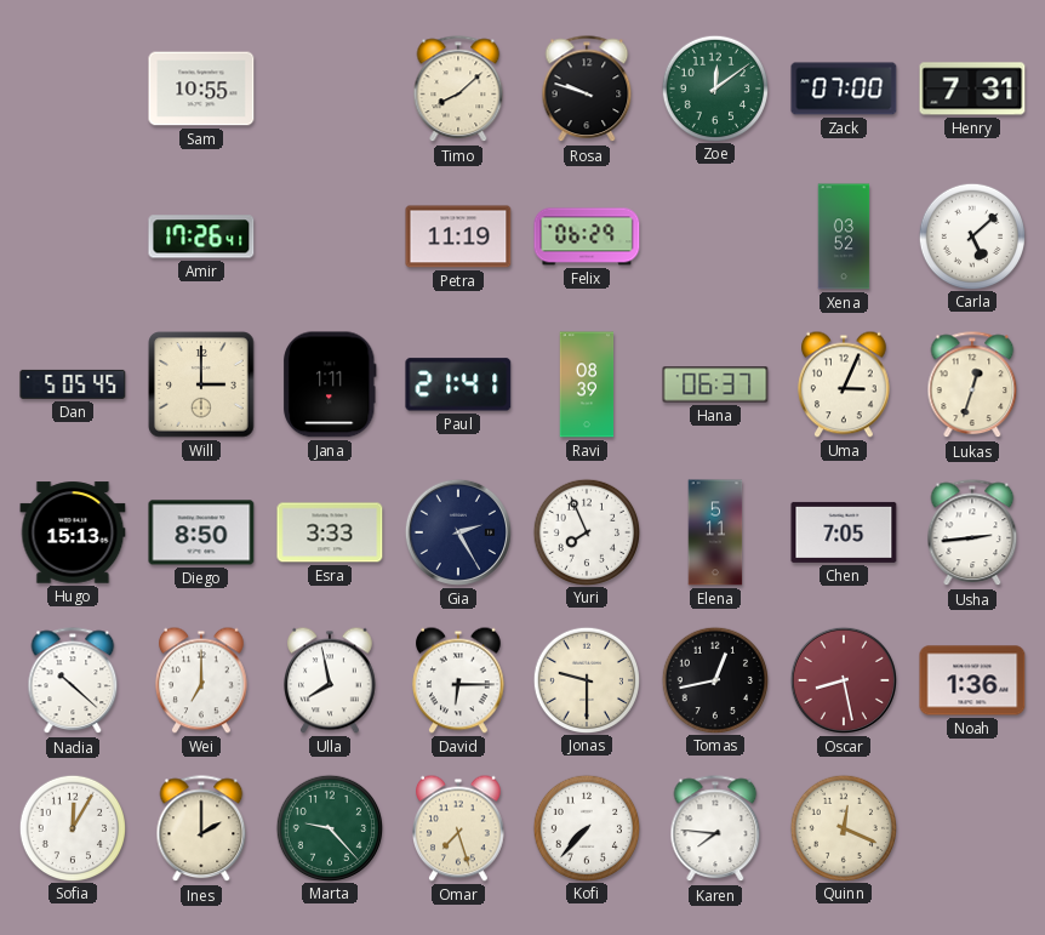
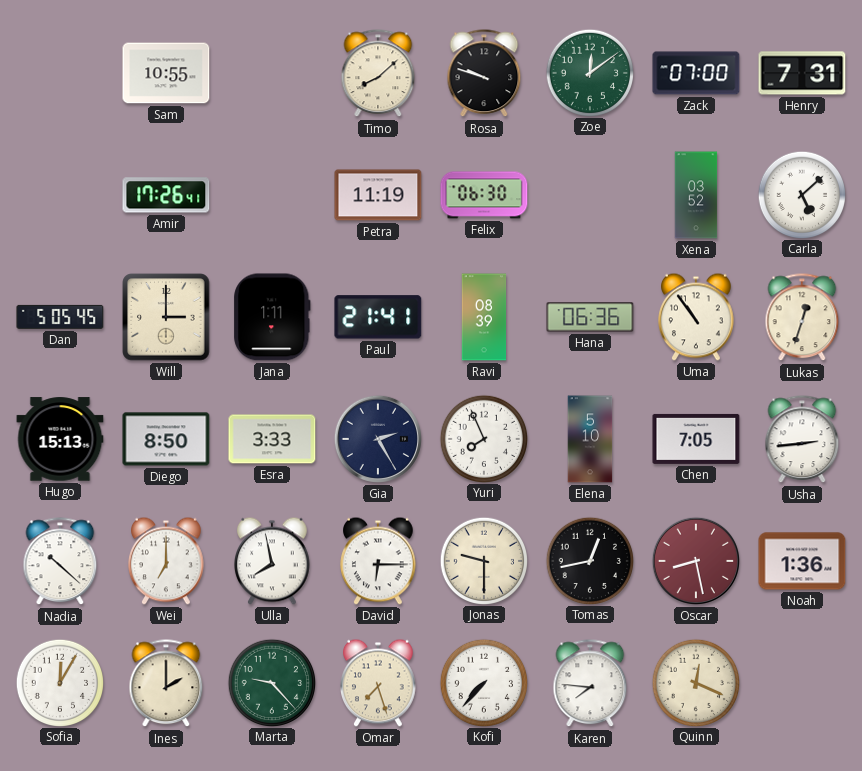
Felix: 06:29 -> 06:30
Hana: 06:37 -> 06:36
Uma: 3:04 -> 10:54
Elena: 5:11 -> 5:10
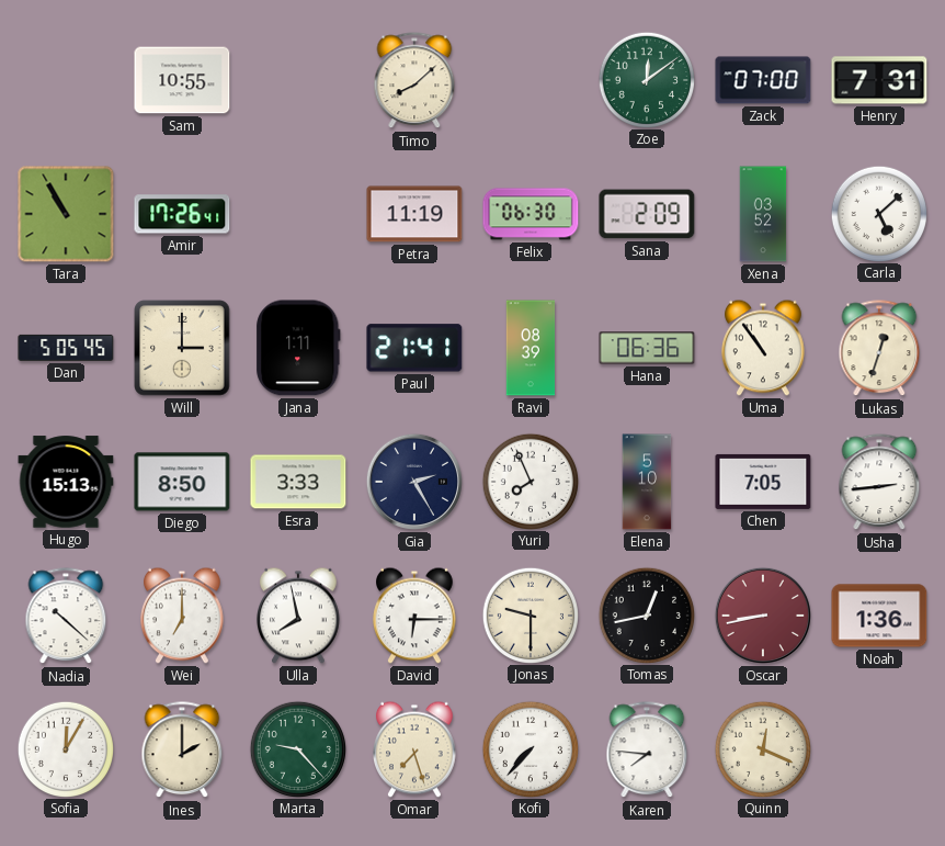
Rosa: 9:48 -> none
Tara: none -> 10:55
Sana: none -> 2:09
Oscar: 8:28 -> 8:43
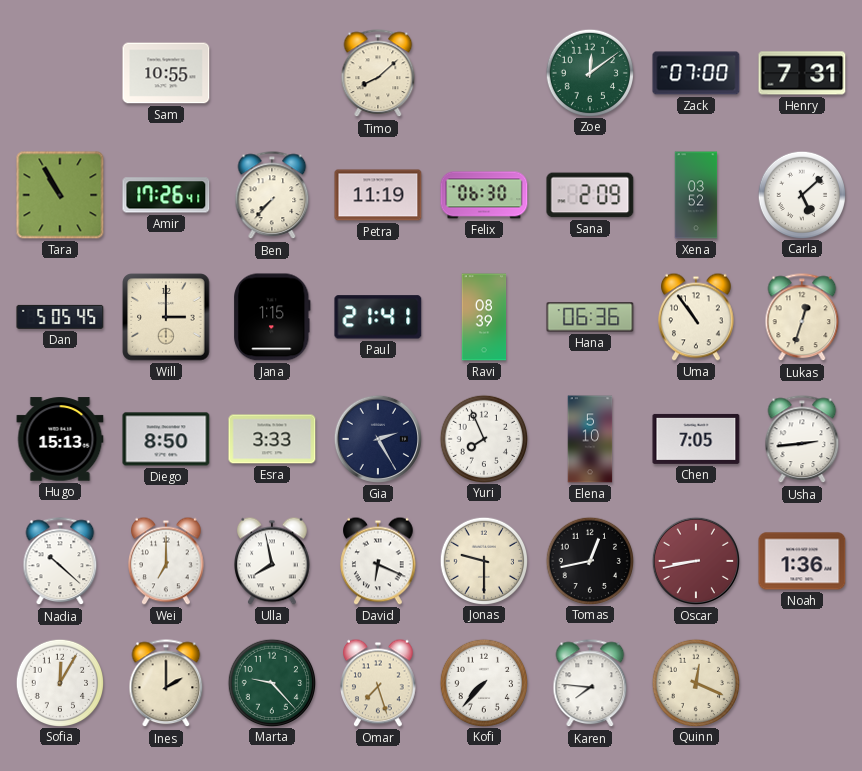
Ben: none -> 7:37
Jana: 1:11 -> 1:15
David: 6:15 -> 6:19
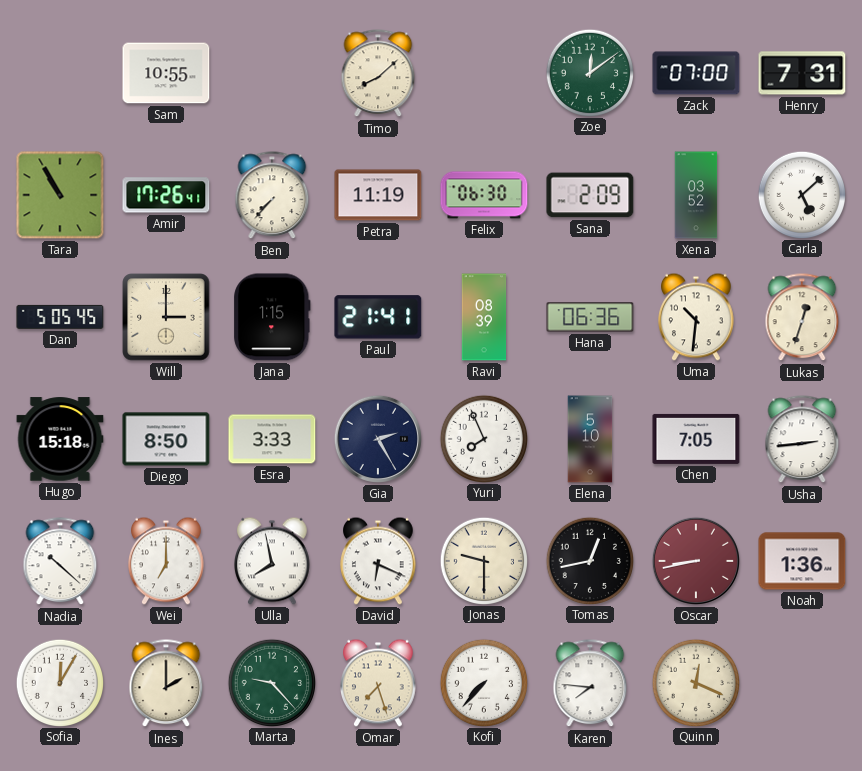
Uma: 10:54 -> 10:31
Hugo: 15:13 -> 15:18
